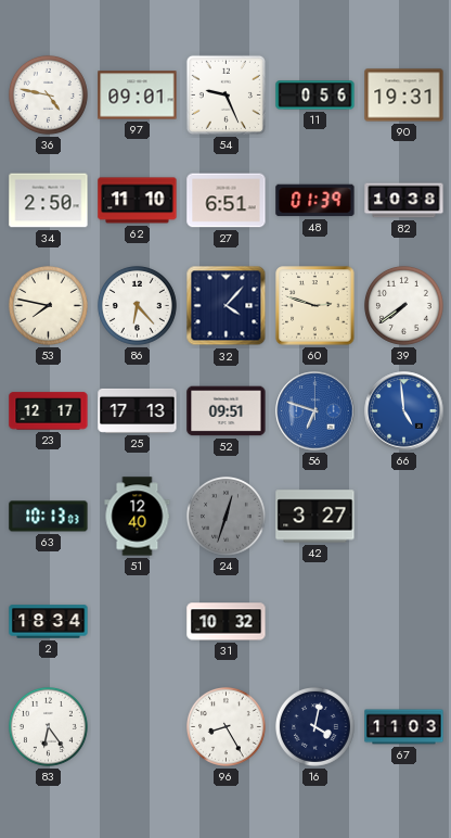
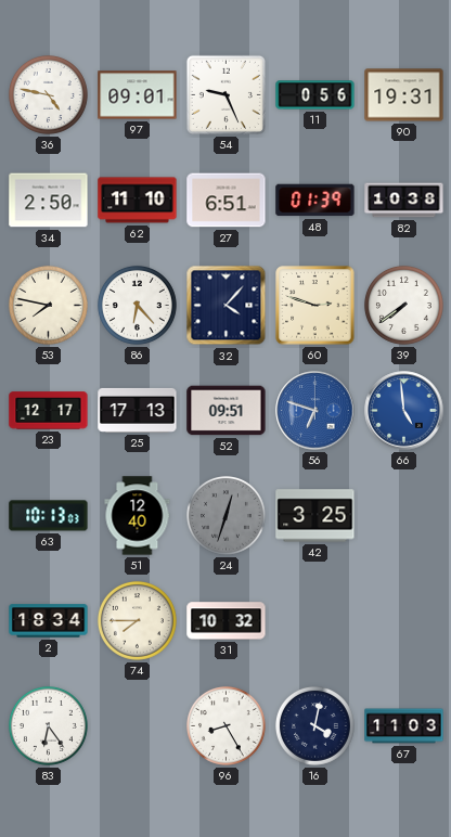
42: 3:27 -> 3:25
74: none -> 7:45
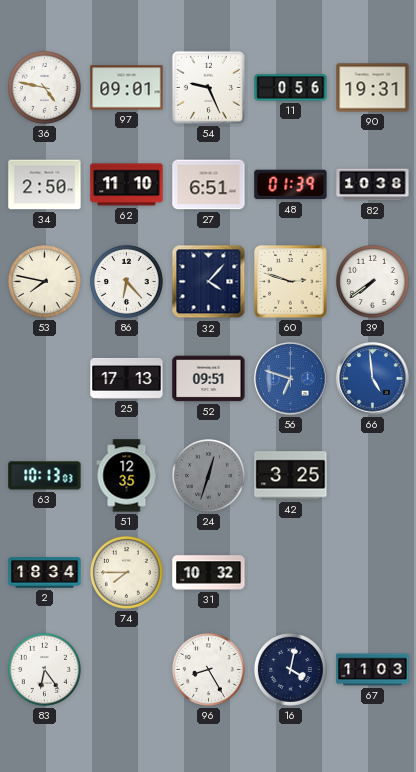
23: 12:17 -> none
51: 12:40 -> 12:35
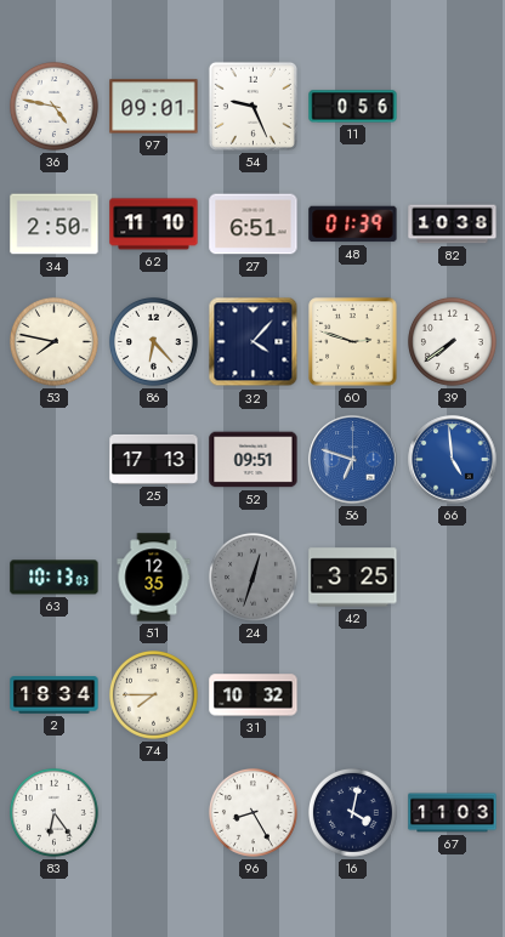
90: 19:31 -> none
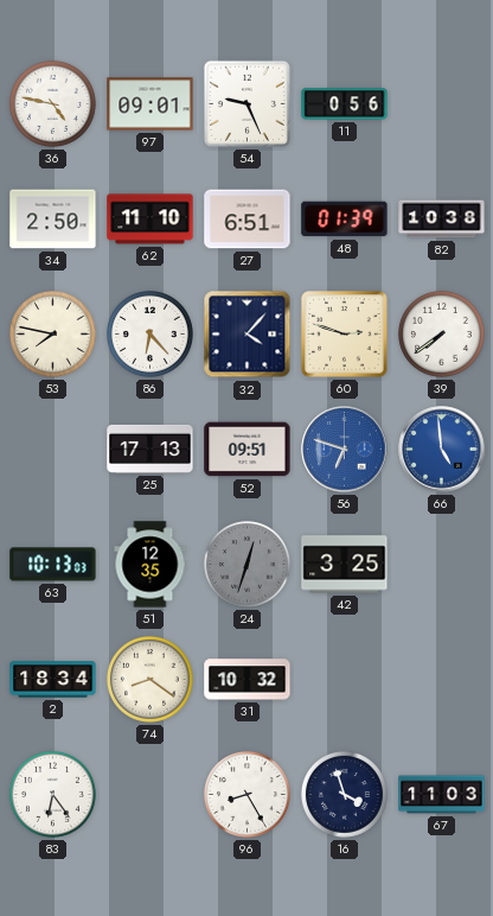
74: 7:45 -> 8:21
16: 4:02 -> 3:57
